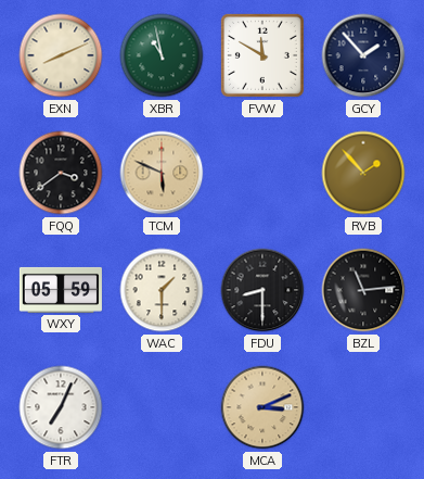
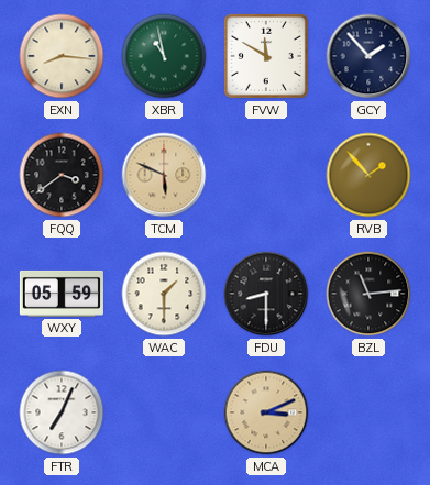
EXN: 8:11 -> 8:16
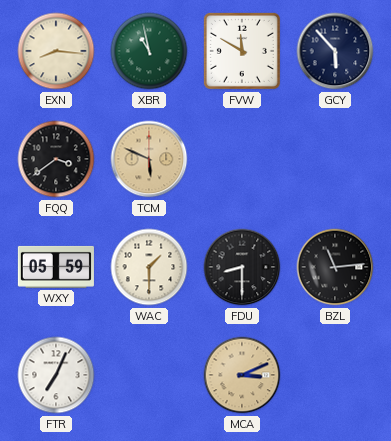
GCY: 1:53 -> 5:53
RVB: 1:53 -> none
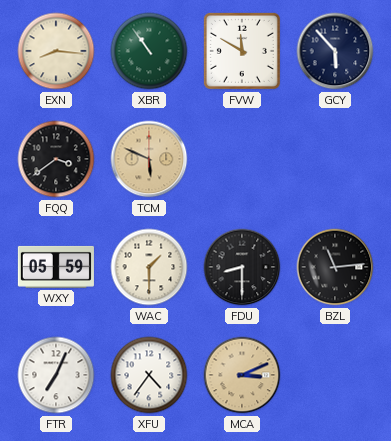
XBR: 10:58 -> 10:54
XFU: none -> 4:36
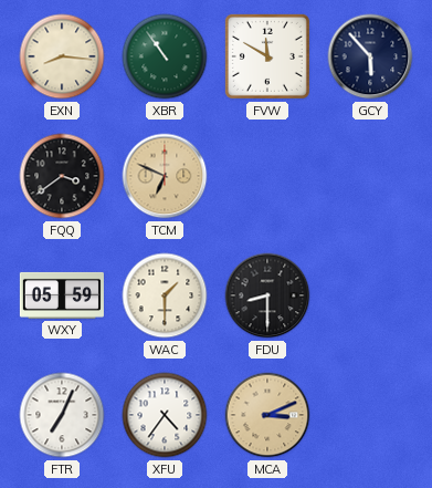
TCM: 5:49 -> 6:49
BZL: 11:14 -> none
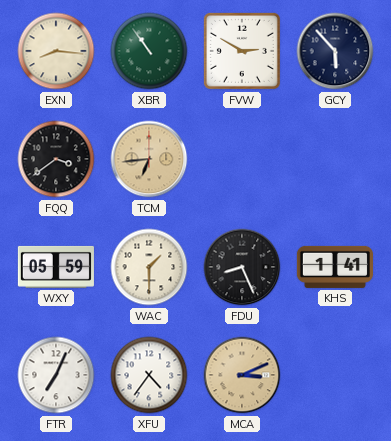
FVW: 11:50 -> 2:50
TCM: 6:49 -> 6:44
FDU: 8:30 -> 8:26
KHS: none -> 1:41
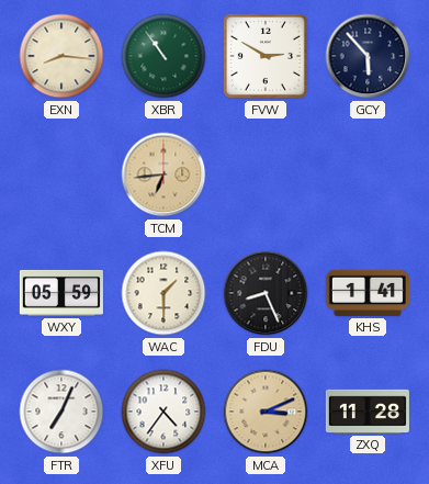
FQQ: 3:39 -> none
ZXQ: none -> 11:28
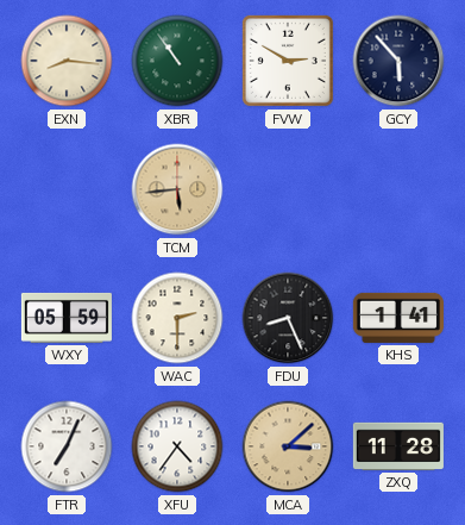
TCM: 6:44 -> 5:44
WAC: 1:30 -> 2:30
MCA: 3:11 -> 3:08
